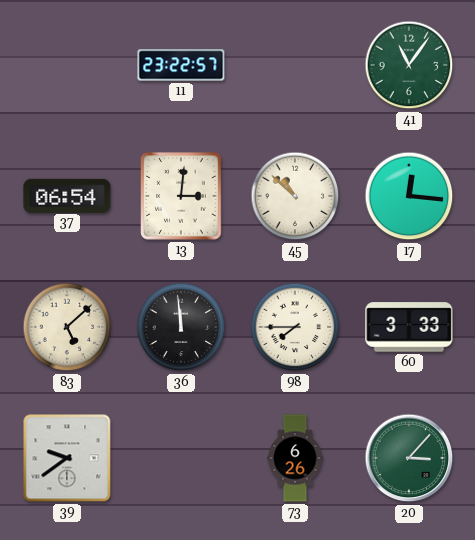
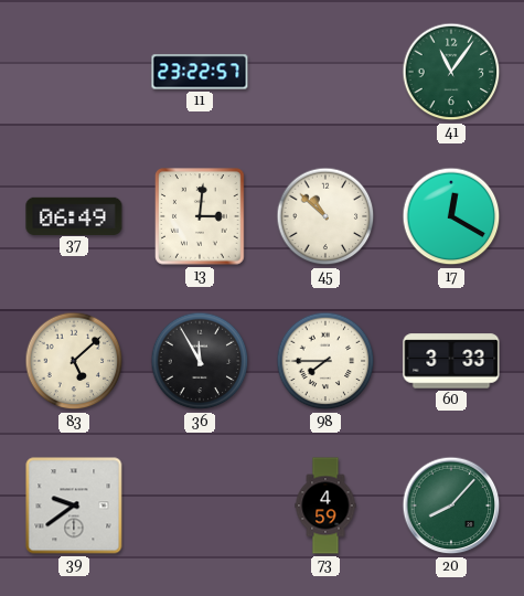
37: 06:54 -> 06:49
17: 12:16 -> 12:20
36: 11:59 -> 11:55
73: 6:26 -> 4:59
20: 3:07 -> 8:07
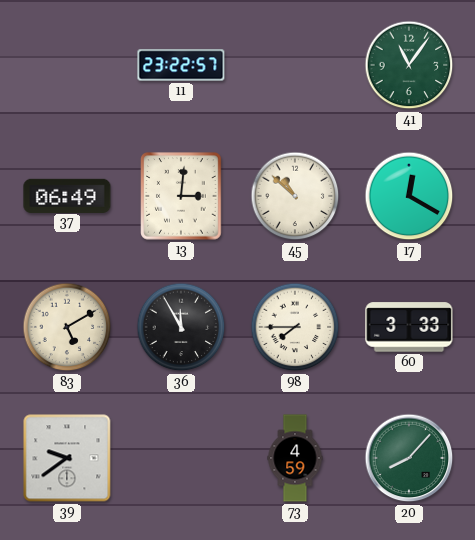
83: 5:08 -> 5:10
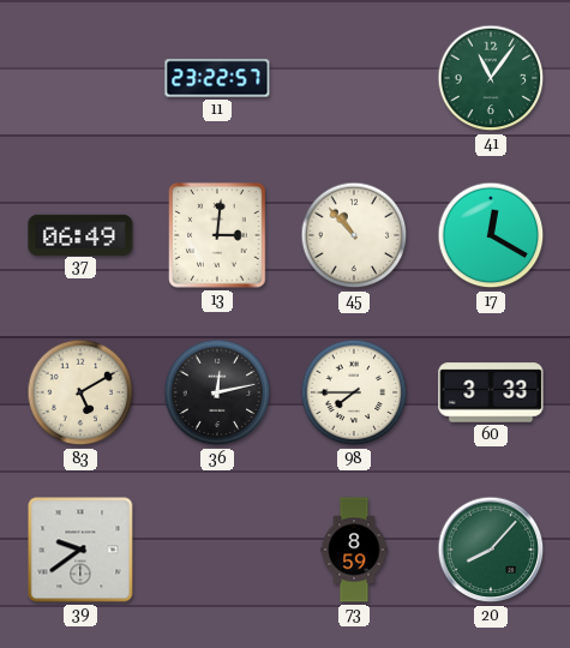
45: 10:52 -> 10:53
36: 11:55 -> 12:13
73: 4:59 -> 8:59
